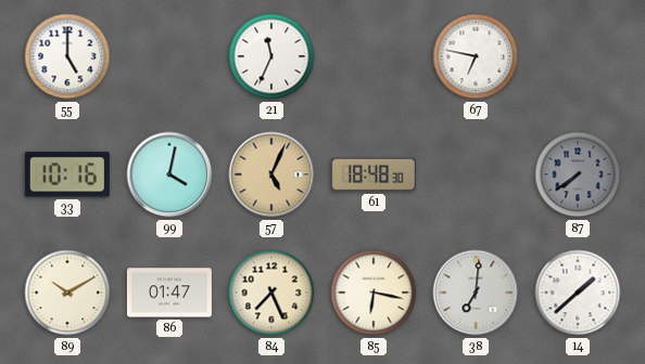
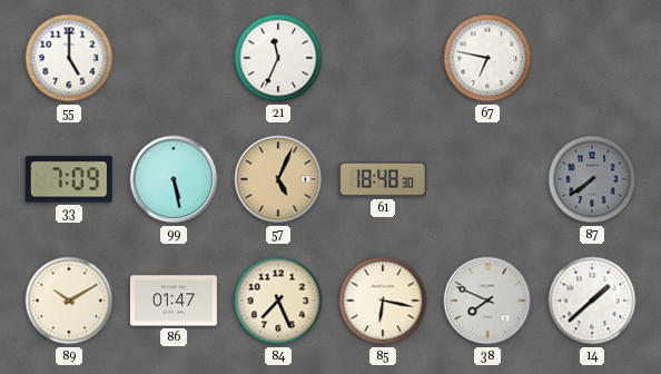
33: 10:16 -> 7:09
99: 4:02 -> 5:28
38: 7:01 -> 7:49
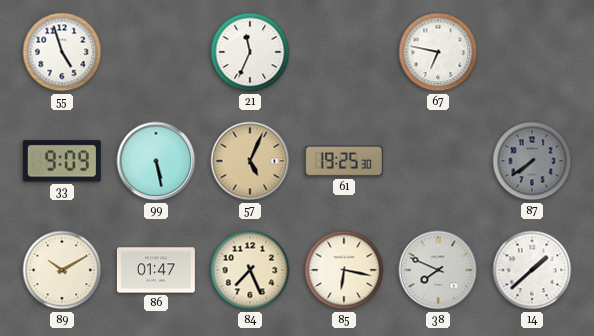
55: 5:00 -> 4:57
33: 7:09 -> 9:09
61: 18:48 -> 19:25
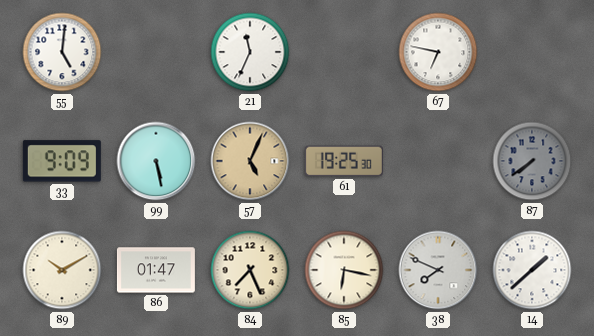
55: 4:57 -> 5:01
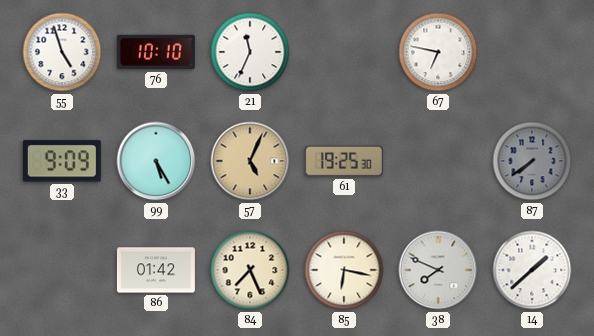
55: 5:01 -> 4:57
76: none -> 10:10
99: 5:28 -> 5:25
89: 10:10 -> none
86: 01:47 -> 01:42
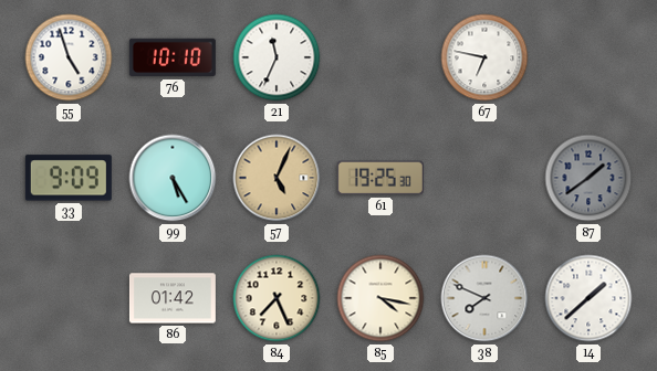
87: 7:39 -> 1:39
85: 6:17 -> 4:17
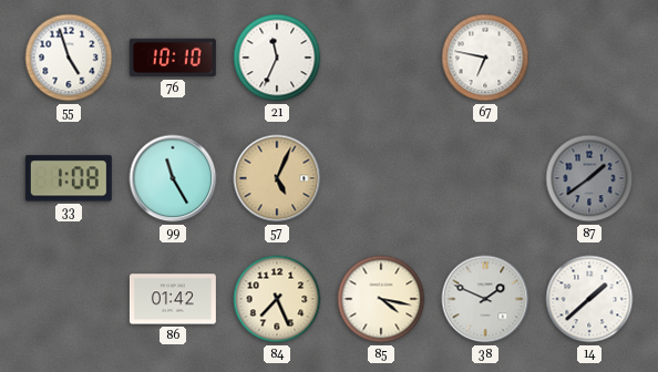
33: 9:09 -> 1:08
99: 5:25 -> 11:25
61: 19:25 -> none
38: 7:49 -> 1:49
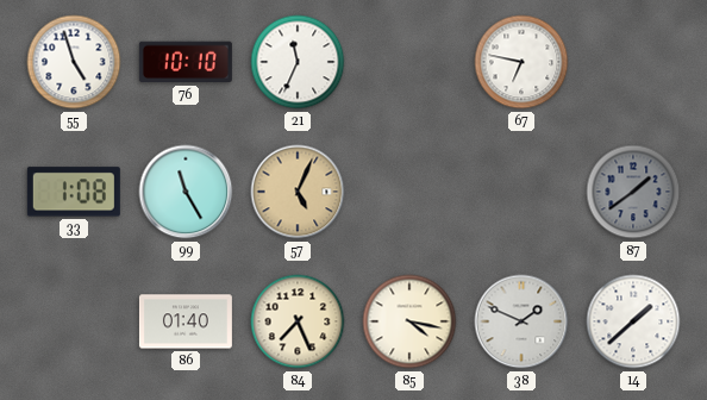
86: 01:42 -> 01:40
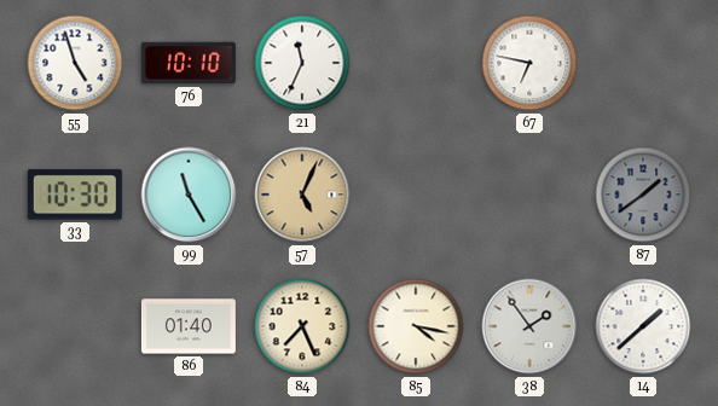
33: 1:08 -> 10:30
38: 1:49 -> 1:54
